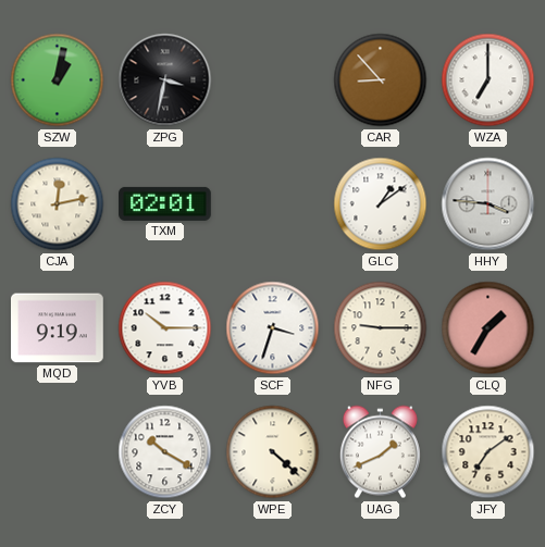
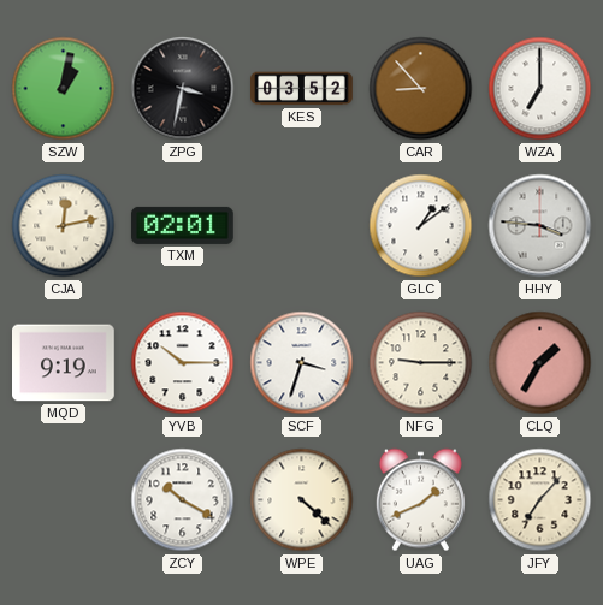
KES: none -> 03:52
JFY: 7:09 -> 7:07
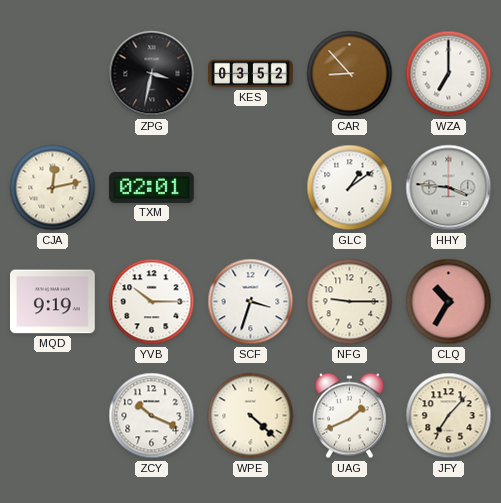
SZW: 1:02 -> none
CLQ: 1:35 -> 10:35
ZCY: 10:20 -> 10:19
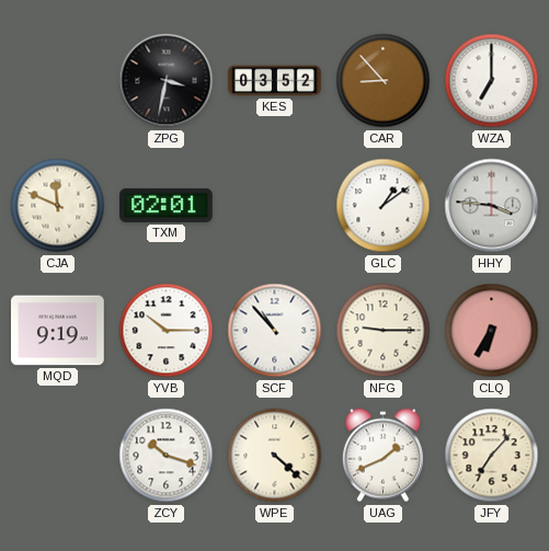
CJA: 12:13 -> 11:49
SCF: 3:33 -> 10:53
CLQ: 10:35 -> 6:35
ZCY: 10:19 -> 10:18
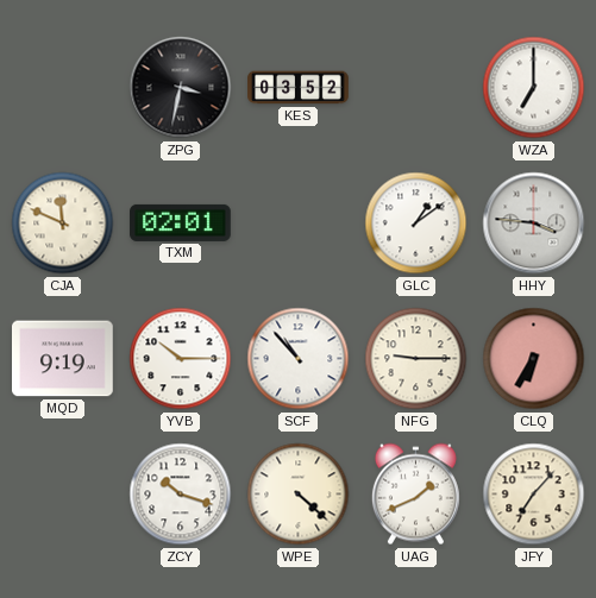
CAR: 8:53 -> none
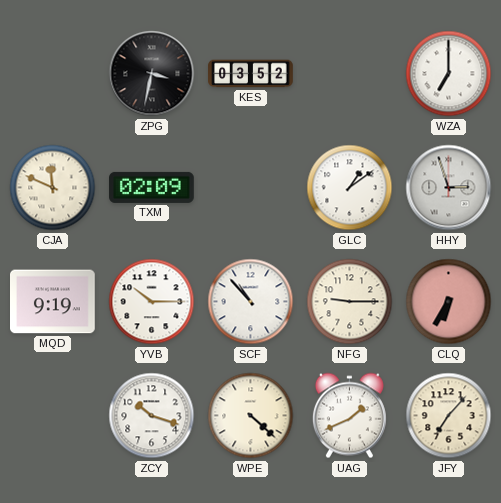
TXM: 02:01 -> 02:09
HHY: 3:46 -> 2:57
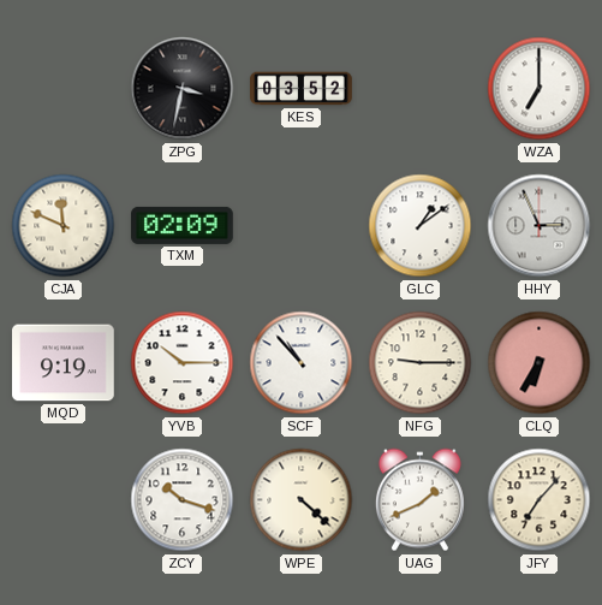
HHY: 2:57 -> 2:56
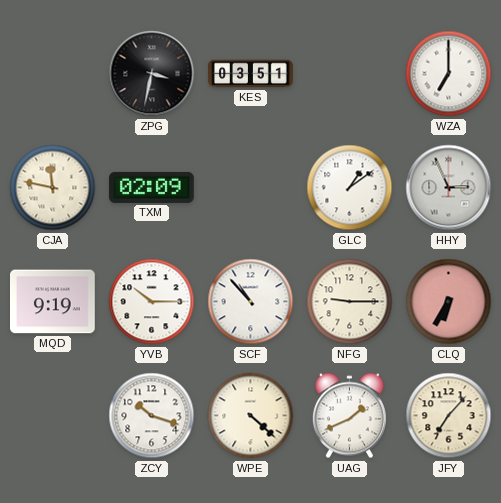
KES: 03:52 -> 03:51
CJA: 11:49 -> 11:47
